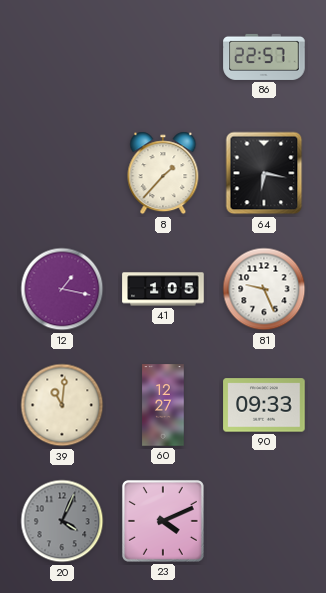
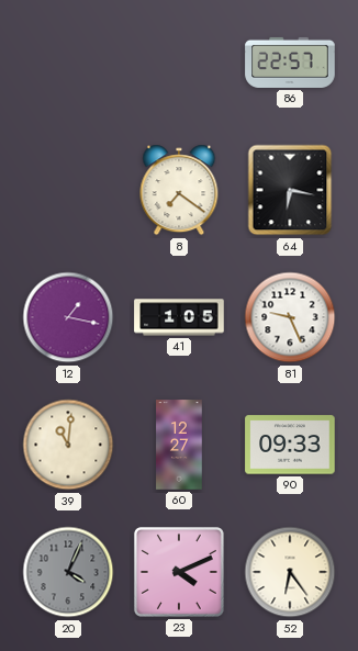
8: 1:37 -> 7:21
52: none -> 6:24
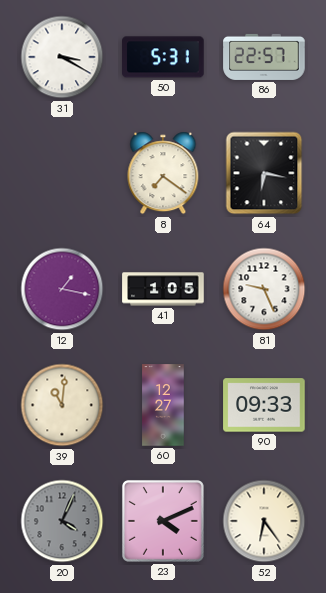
31: none -> 3:20
50: none -> 5:31
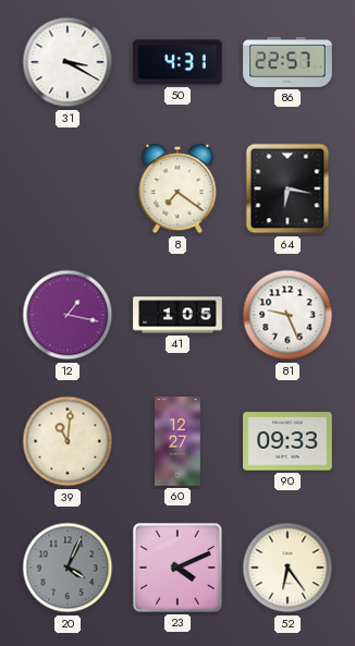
50: 5:31 -> 4:31
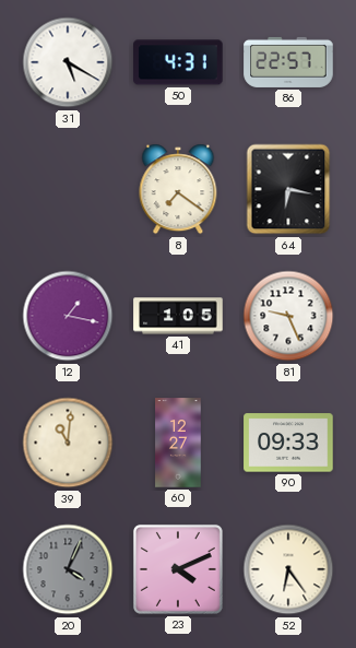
31: 3:20 -> 5:20
